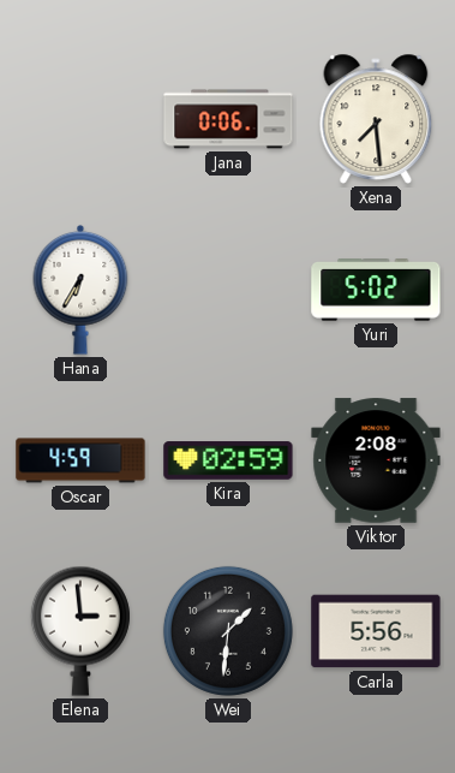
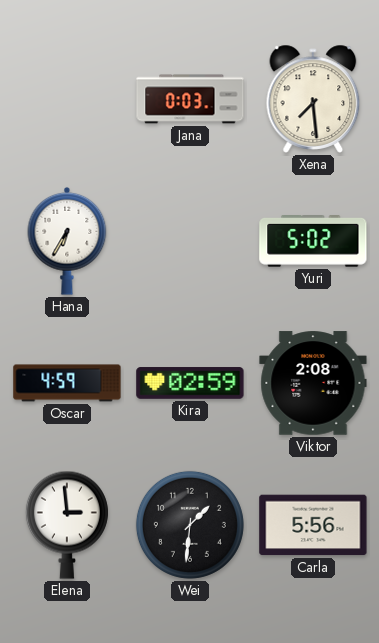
Jana: 0:06 -> 0:03
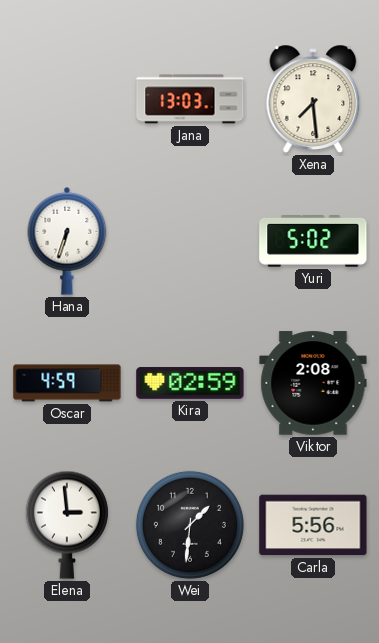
Jana: 0:03 -> 13:03
Hana: 6:35 -> 6:33
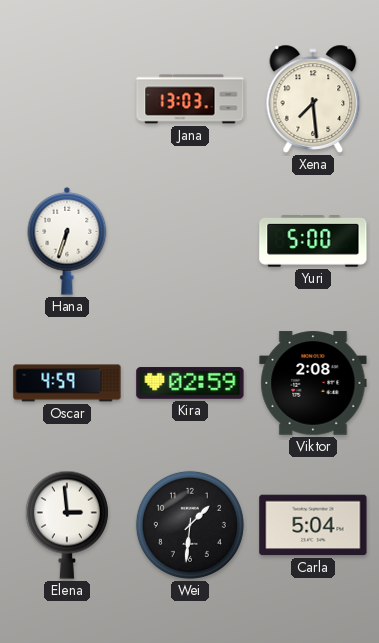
Yuri: 5:02 -> 5:00
Carla: 5:56 -> 5:04
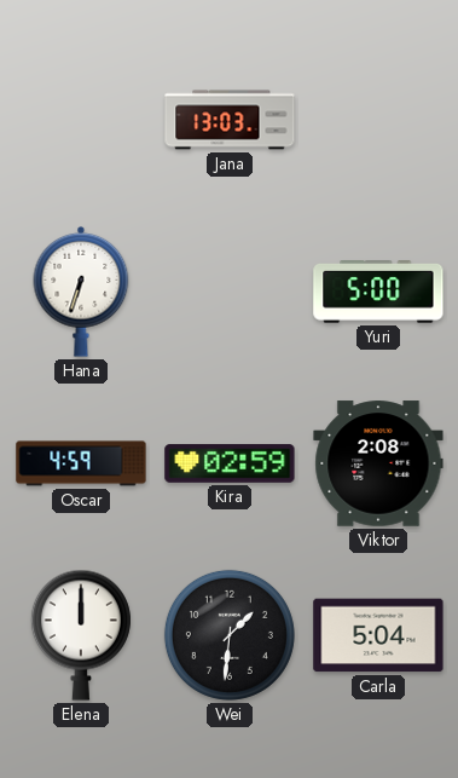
Xena: 7:29 -> none
Elena: 2:59 -> 12:00
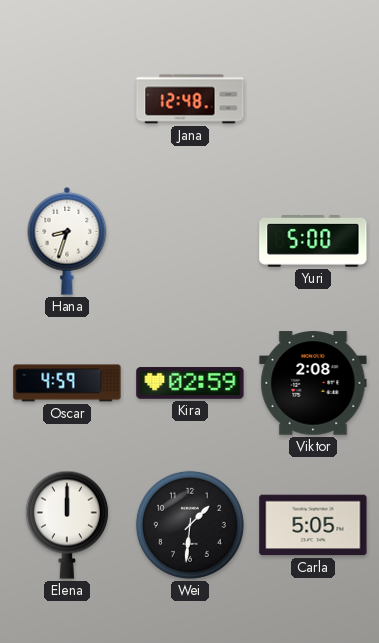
Jana: 13:03 -> 12:48
Hana: 6:33 -> 8:33
Carla: 5:04 -> 5:05
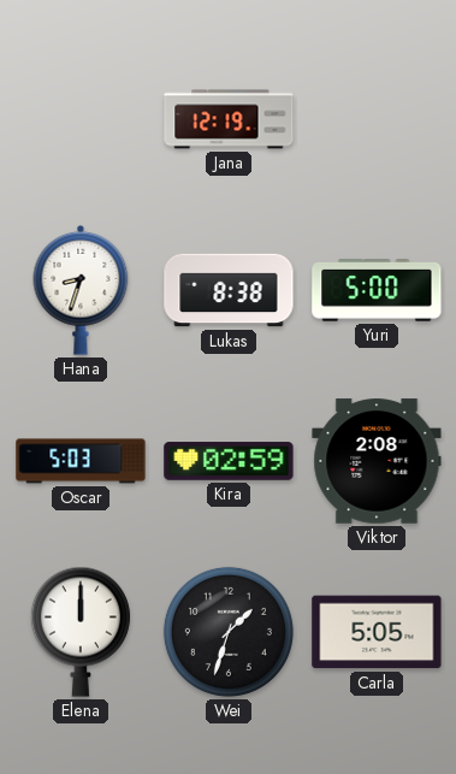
Jana: 12:48 -> 12:19
Lukas: none -> 8:38
Oscar: 4:59 -> 5:03
Wei: 1:31 -> 1:33
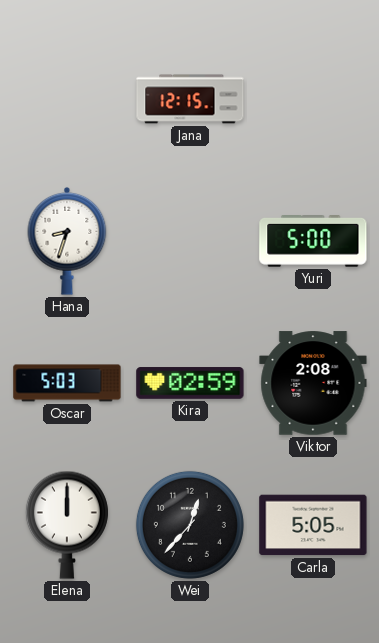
Jana: 12:19 -> 12:15
Lukas: 8:38 -> none
Wei: 1:33 -> 12:37
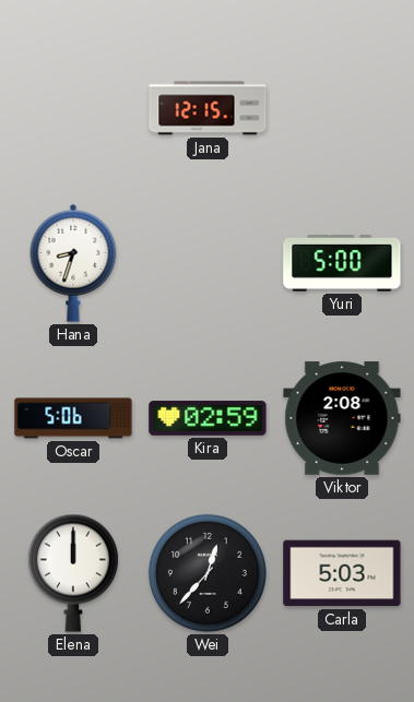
Oscar: 5:03 -> 5:06
Carla: 5:05 -> 5:03
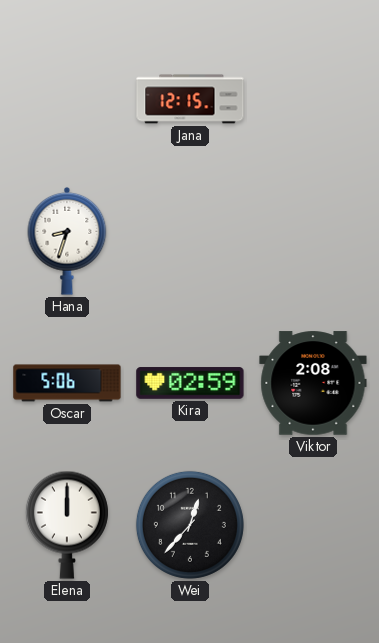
Yuri: 5:00 -> none
Carla: 5:03 -> none
